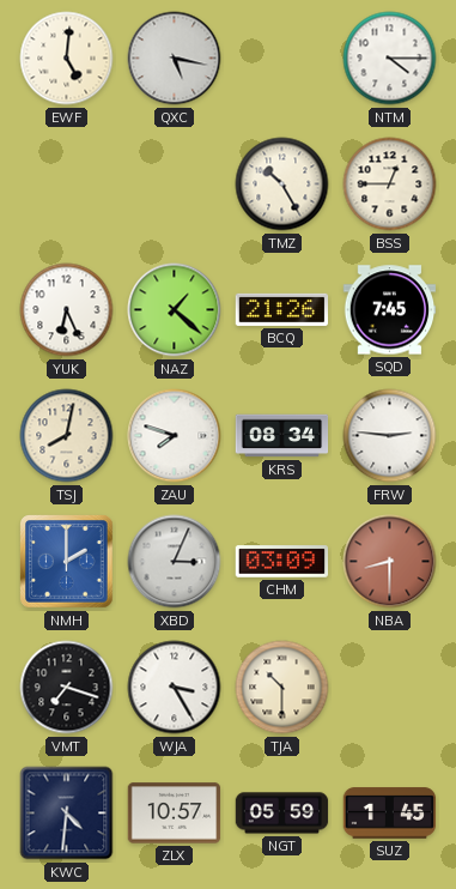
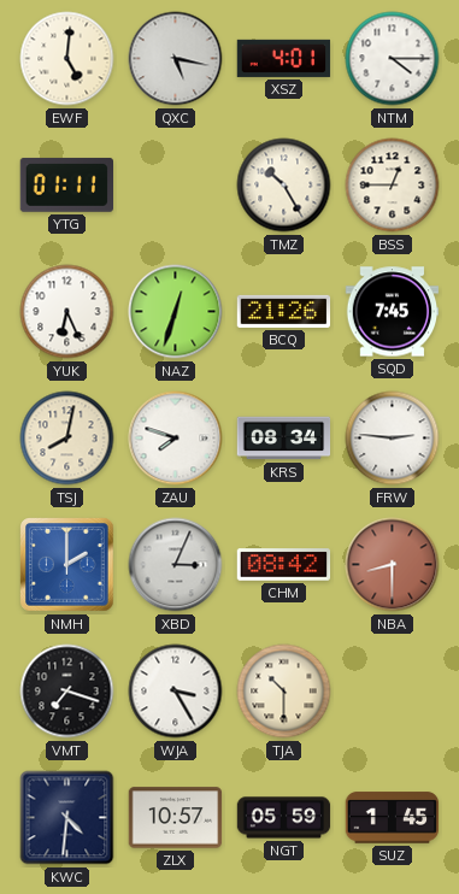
XSZ: none -> 4:01
YTG: none -> 01:11
NAZ: 1:22 -> 12:33
CHM: 03:09 -> 08:42
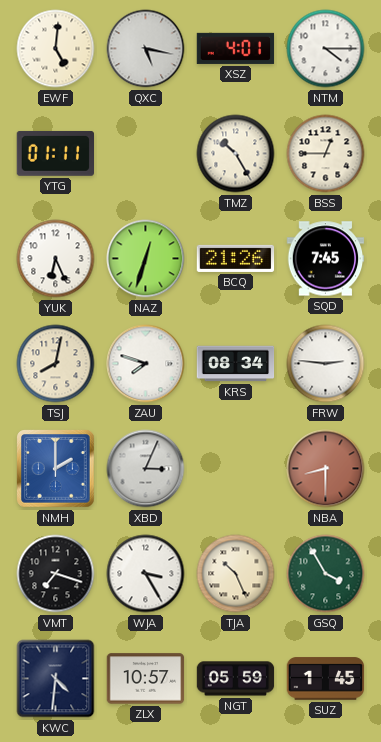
CHM: 08:42 -> none
TJA: 10:30 -> 10:26
GSQ: none -> 3:55
